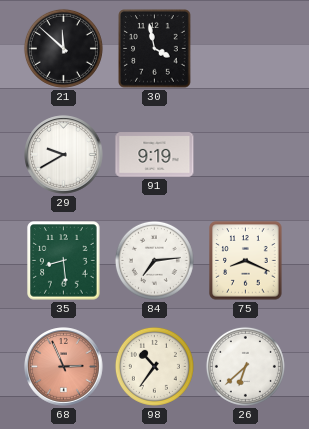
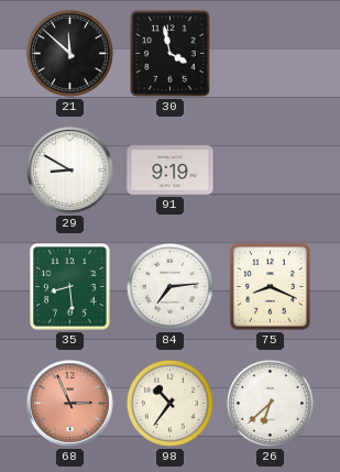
29: 9:40 -> 8:50
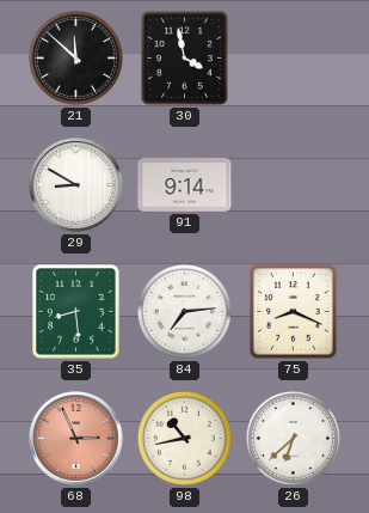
91: 9:19 -> 9:14
98: 10:36 -> 10:43
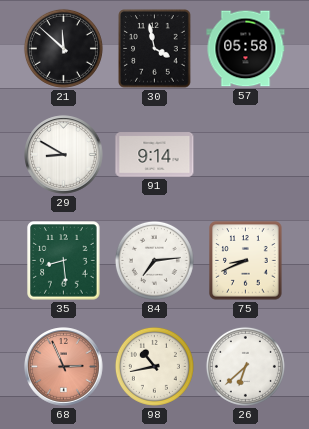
57: none -> 05:58
75: 8:19 -> 8:41
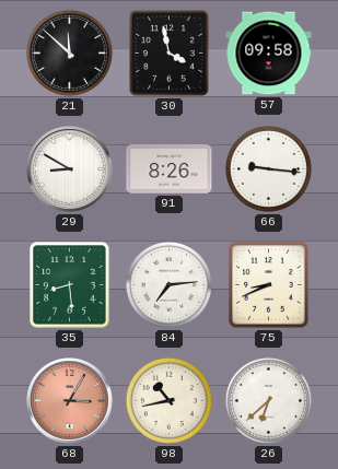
57: 05:58 -> 09:58
91: 9:14 -> 8:26
66: none -> 9:16
68: 2:56 -> 3:05
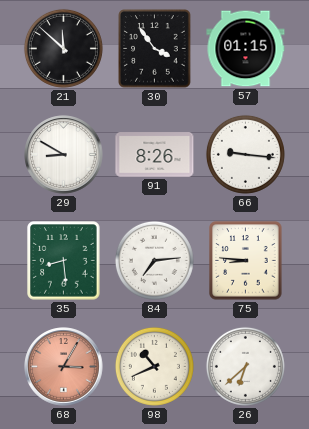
30: 3:58 -> 3:54
57: 09:58 -> 01:15
75: 8:41 -> 8:46
98: 10:43 -> 10:41
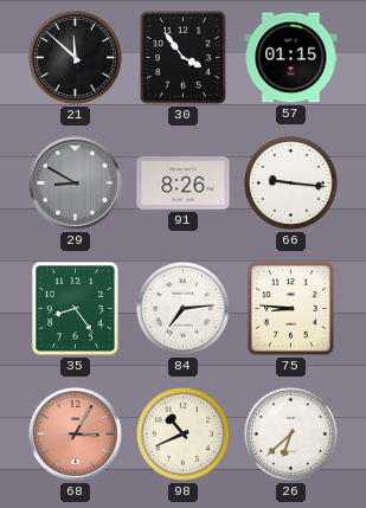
29 dial: white -> grey
35: 8:29 -> 8:24
